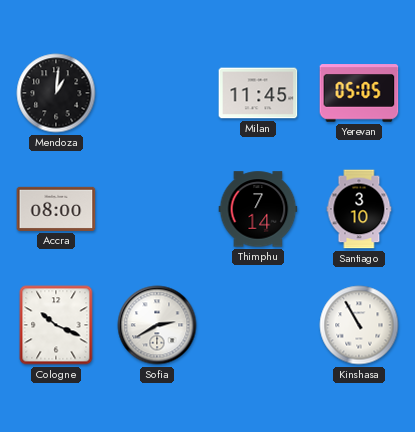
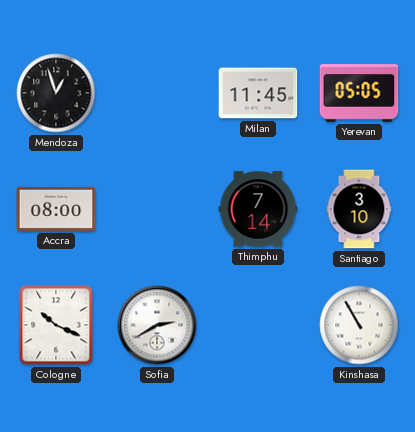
Mendoza: 1:01 -> 12:57
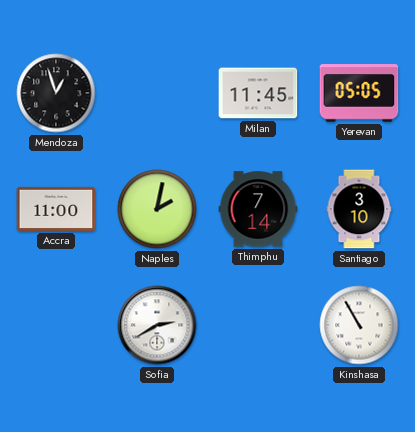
Accra: 08:00 -> 11:00
Naples: none -> 2:02
Cologne: 10:19 -> none
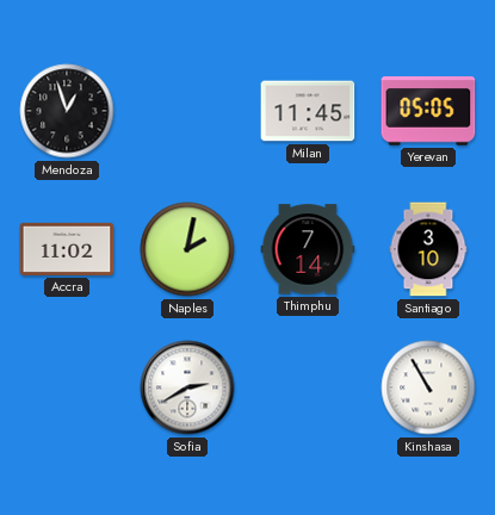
Accra: 11:00 -> 11:02
